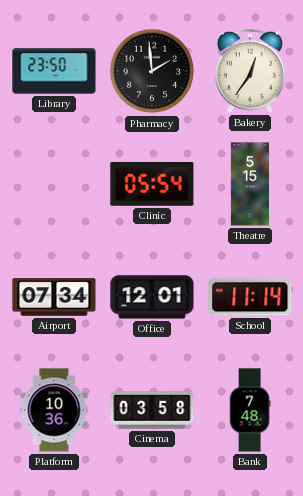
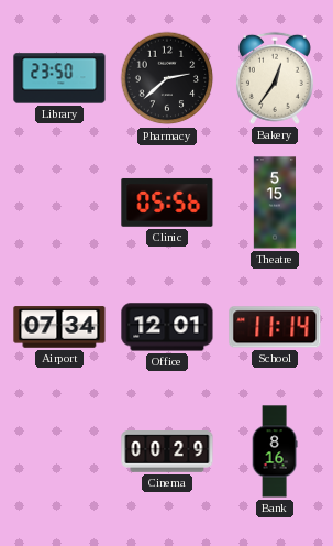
Pharmacy: 1:59 -> 2:38
Clinic: 05:54 -> 05:56
Platform: 10:36 -> none
Cinema: 03:58 -> 00:29
Bank: 7:48 -> 8:16
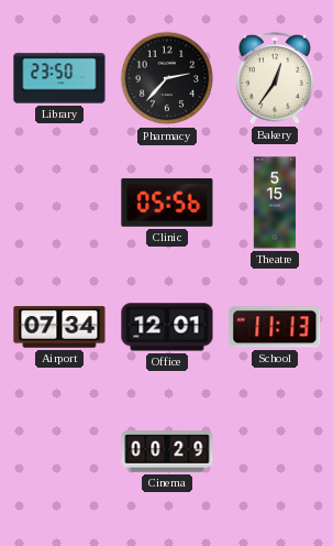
Pharmacy: 2:38 -> 2:37
School: 11:14 -> 11:13
Bank: 8:16 -> none
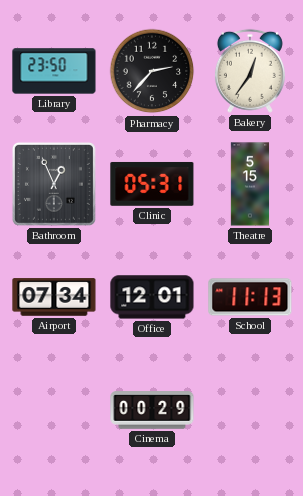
Bathroom: none -> 12:56
Clinic: 05:56 -> 05:31
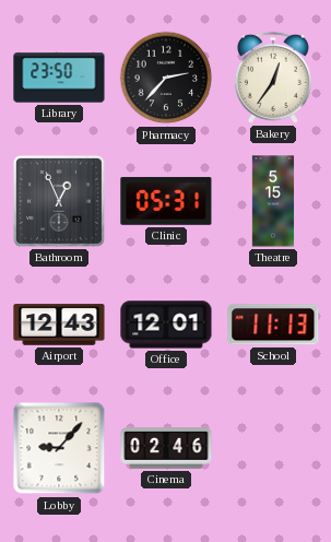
Airport: 07:34 -> 12:43
Lobby: none -> 9:07
Cinema: 00:29 -> 02:46
